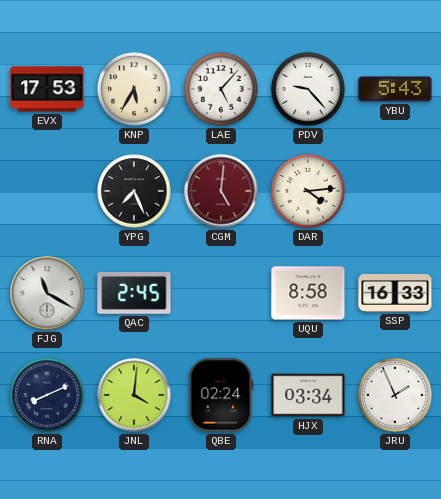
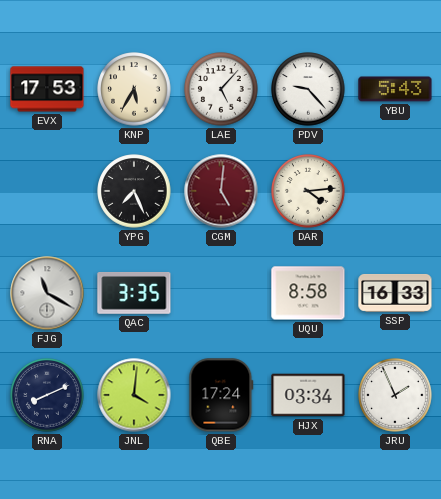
QAC: 2:45 -> 3:35
QBE: 02:24 -> 17:24
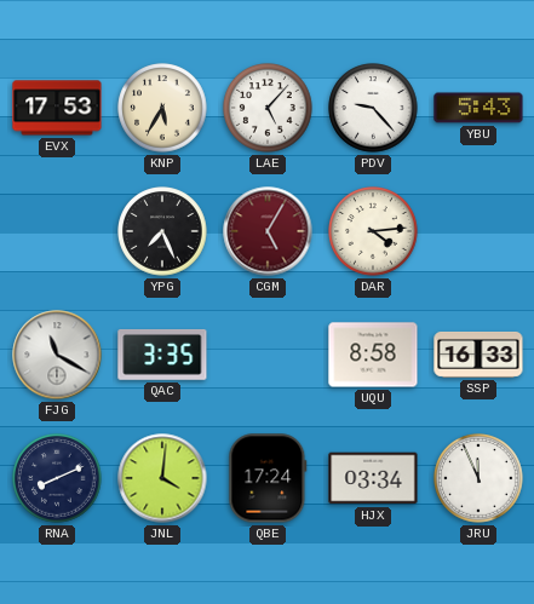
CGM: 5:01 -> 5:05
JRU: 1:56 -> 11:56
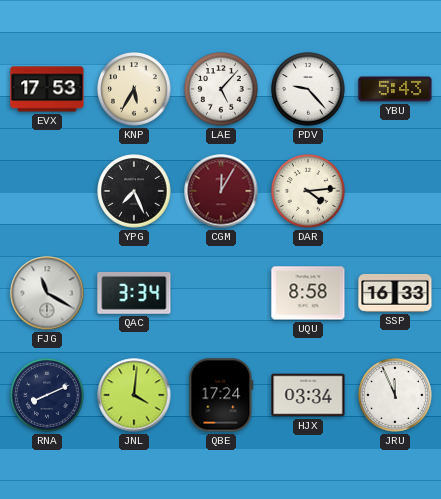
CGM: 5:05 -> 12:05
QAC: 3:35 -> 3:34
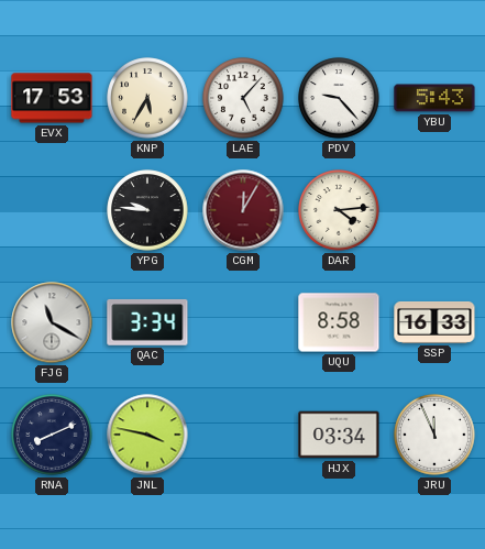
YPG: 7:26 -> 9:46
JNL: 4:01 -> 3:47
QBE: 17:24 -> none
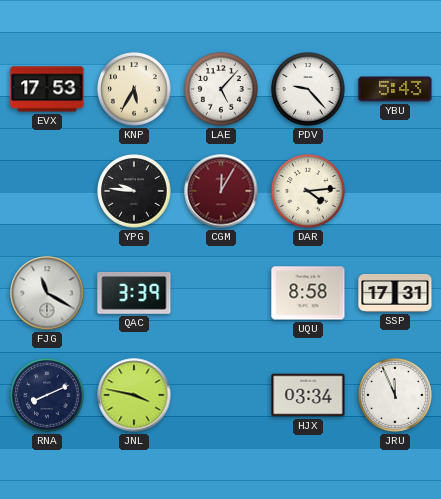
QAC: 3:34 -> 3:39
SSP: 16:33 -> 17:31
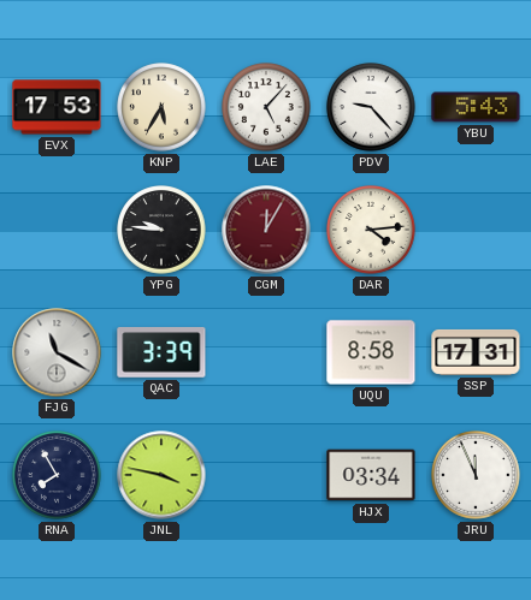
RNA: 8:11 -> 7:55
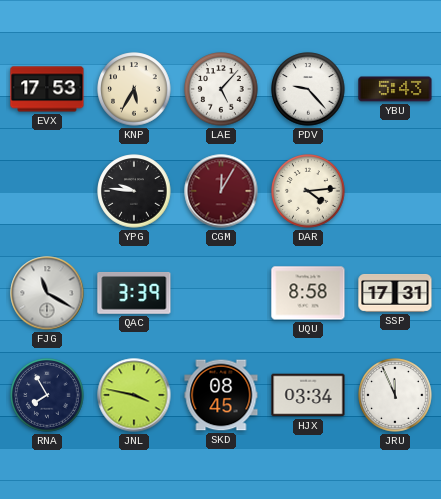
SKD: none -> 08:45
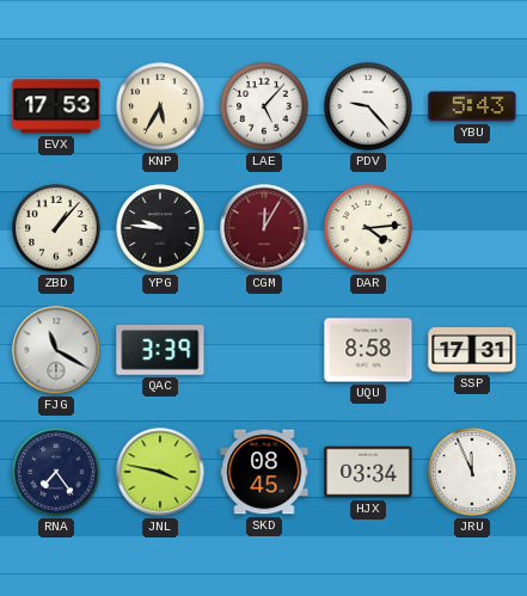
ZBD: none -> 1:07
RNA: 7:55 -> 7:24
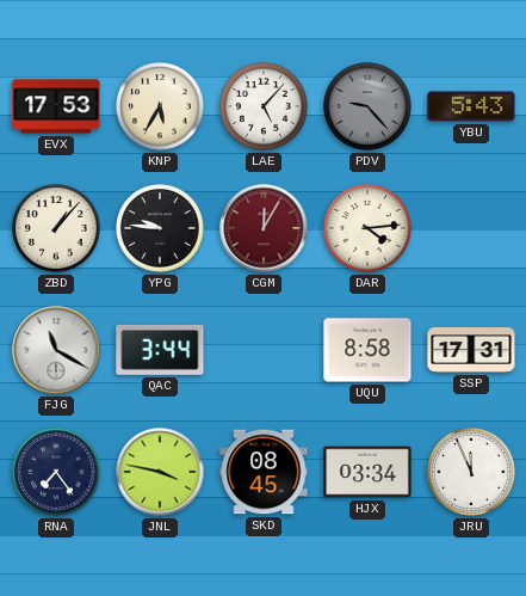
PDV dial: white -> grey
QAC: 3:39 -> 3:44
